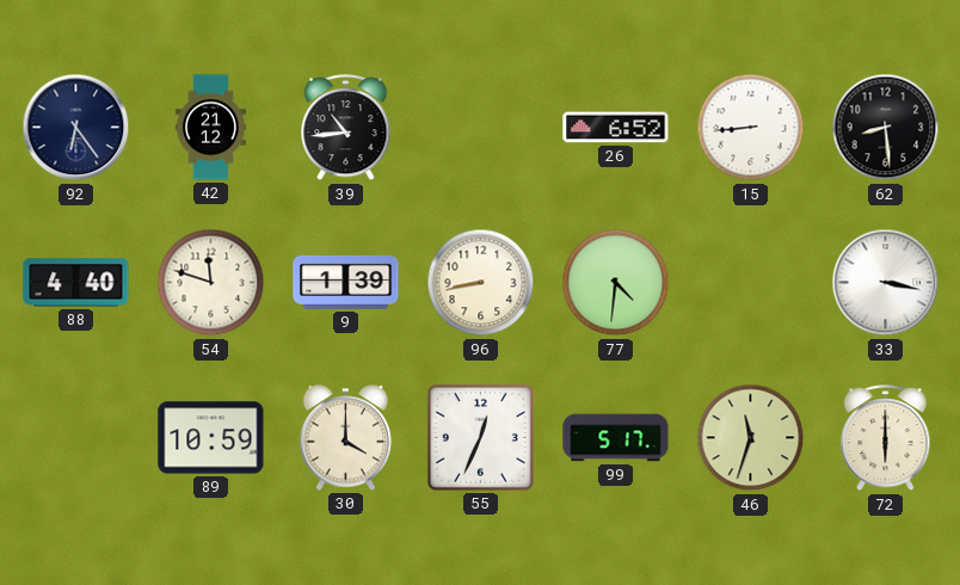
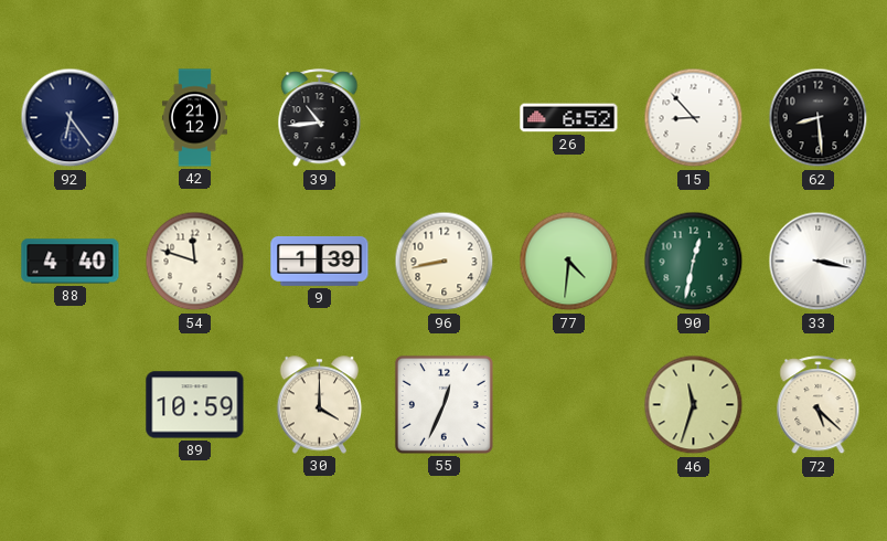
15: 8:44 -> 8:53
90: none -> 12:32
99: 5:17 -> none
72: 6:00 -> 5:22
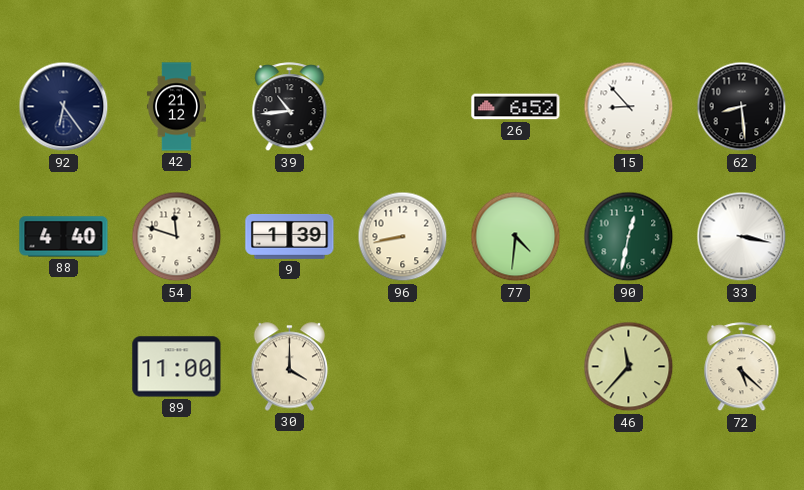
89: 10:59 -> 11:00
55: 12:34 -> none
46: 11:33 -> 11:37
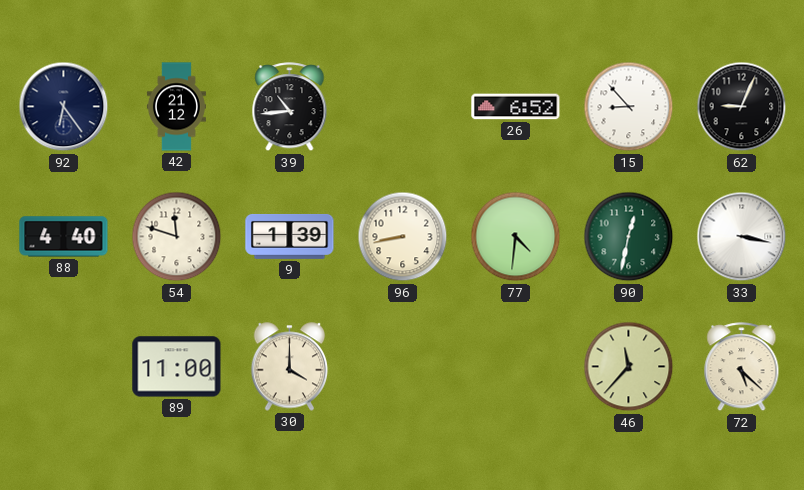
62: 8:29 -> 9:04
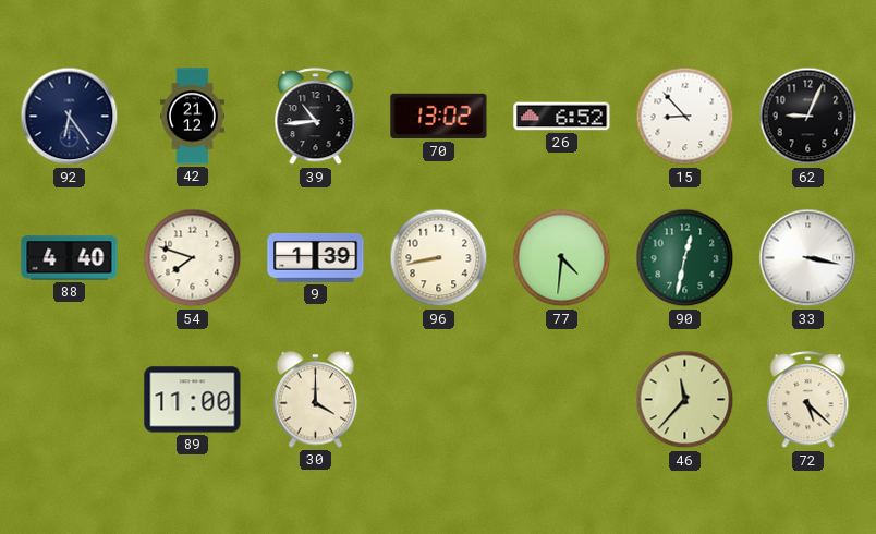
70: none -> 13:02
54: 11:48 -> 7:48
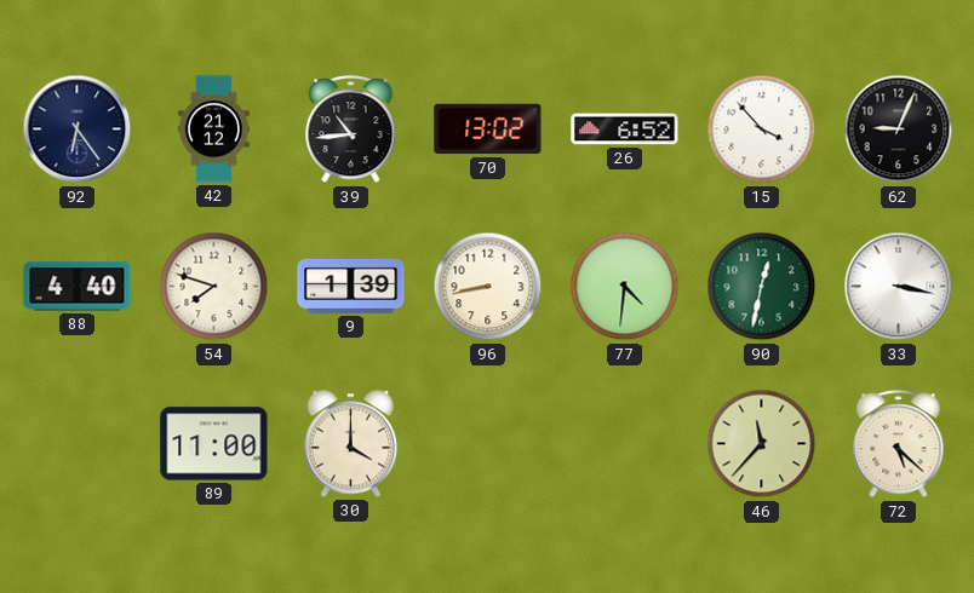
15: 8:53 -> 3:53
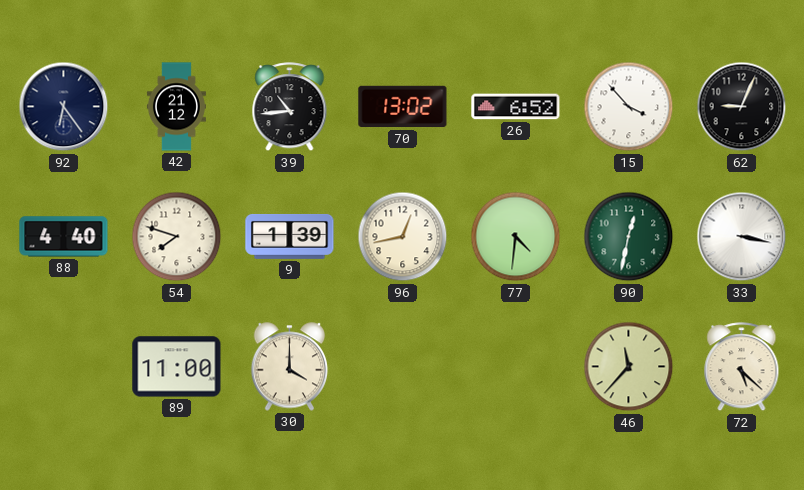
96: 8:43 -> 12:43
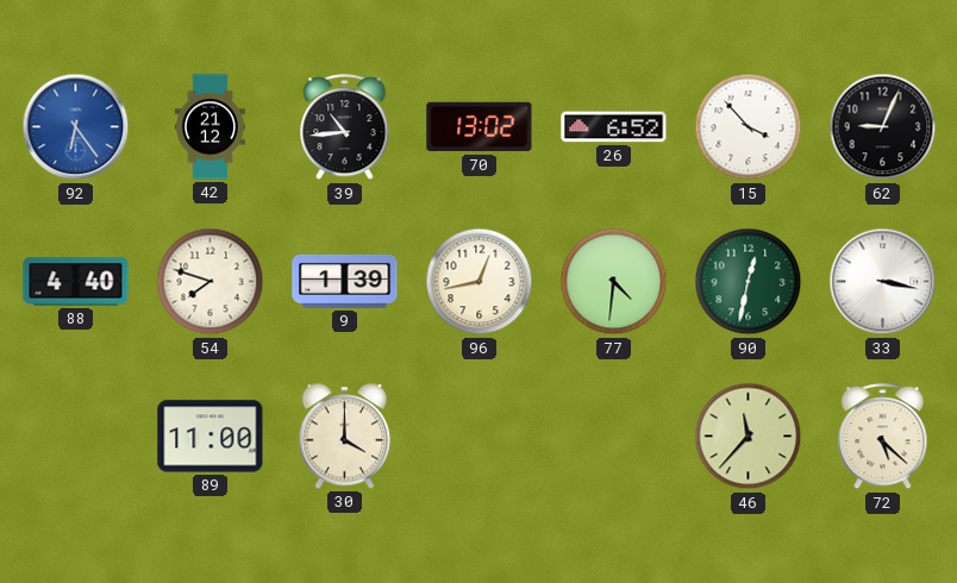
92 dial: navy -> blue
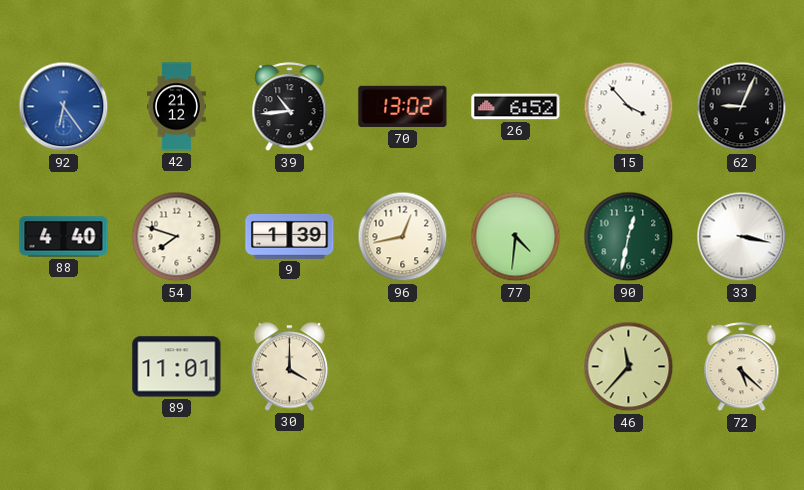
89: 11:00 -> 11:01
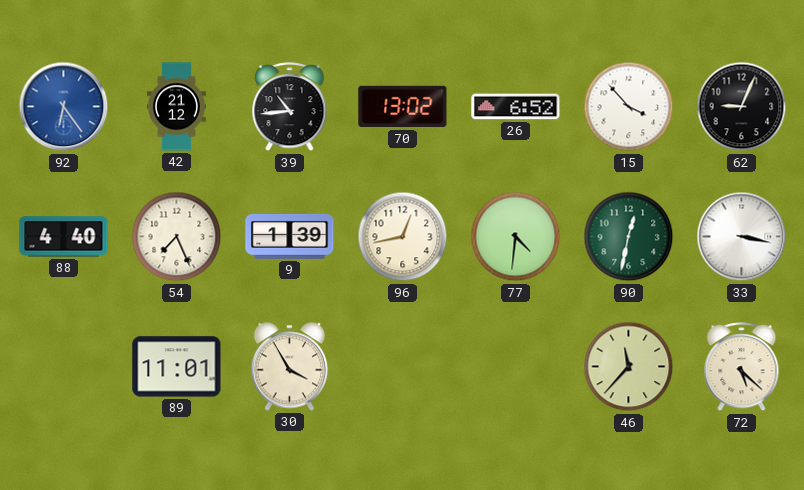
54: 7:48 -> 7:26
30: 4:00 -> 3:55
